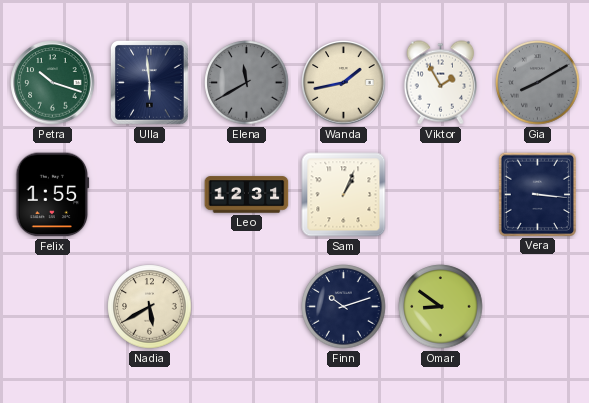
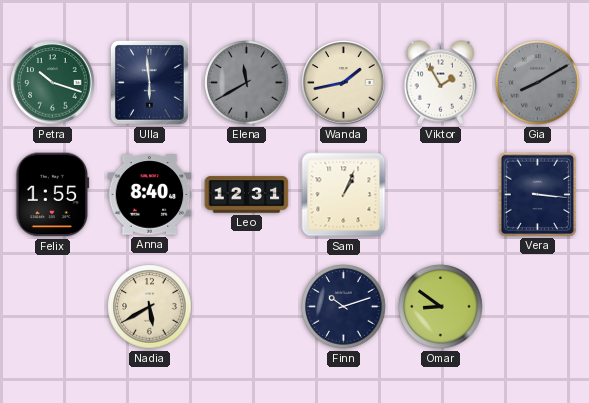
Anna: none -> 8:40
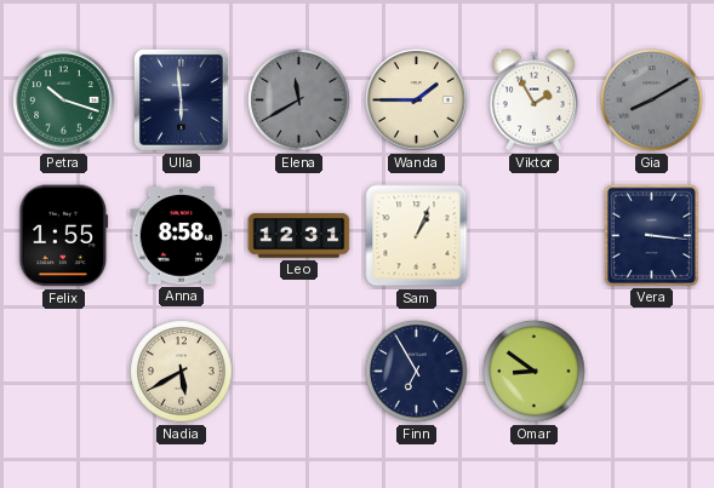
Wanda: 1:43 -> 1:45
Anna: 8:40 -> 8:58
Finn: 10:12 -> 6:55
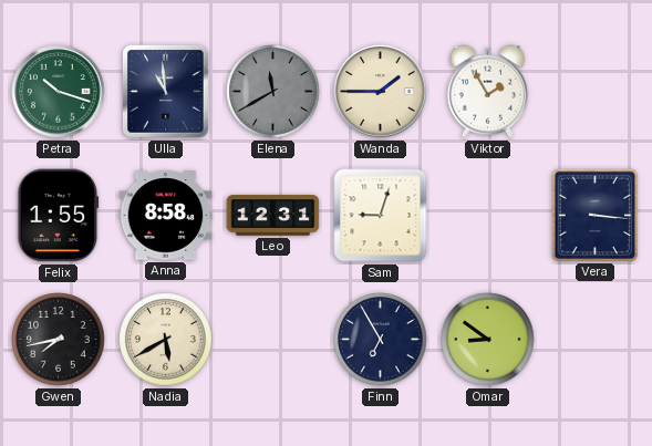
Ulla: 5:59 -> 10:59
Gia: 8:10 -> none
Sam: 1:04 -> 9:03
Gwen: none -> 7:43
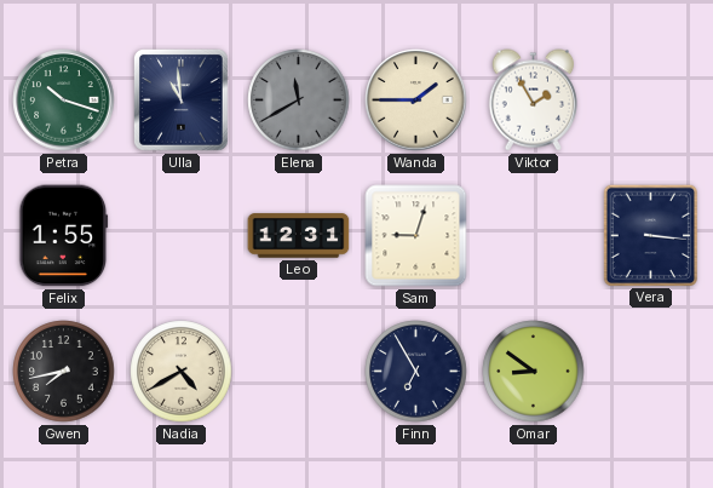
Anna: 8:58 -> none
Nadia: 5:40 -> 4:40
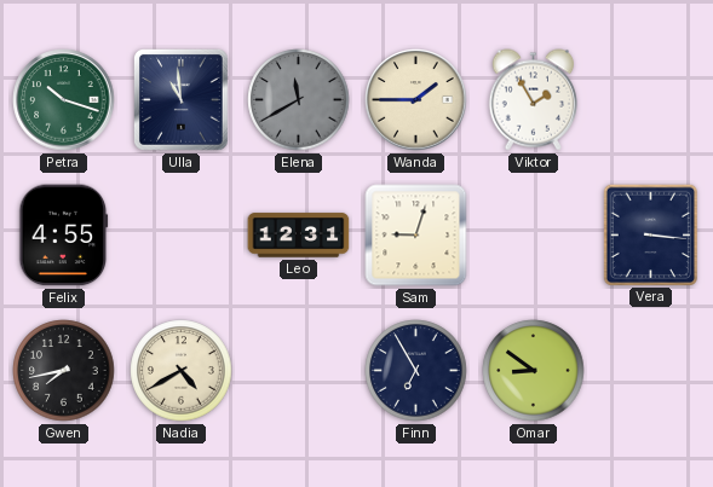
Felix: 1:55 -> 4:55
